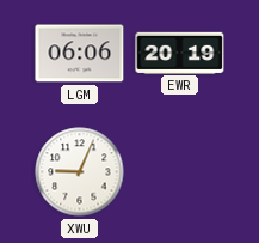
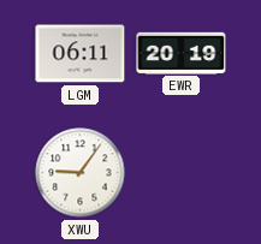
LGM: 06:06 -> 06:11
XWU: 9:04 -> 9:06
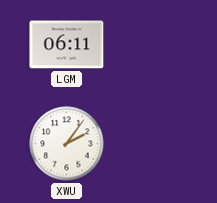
EWR: 20:19 -> none
XWU: 9:06 -> 2:06
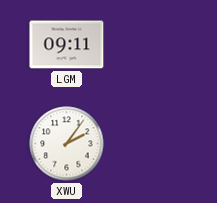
LGM: 06:11 -> 09:11
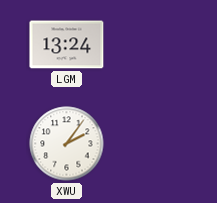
LGM: 09:11 -> 13:24
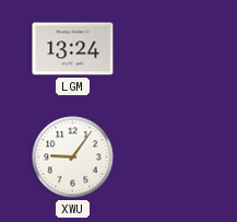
XWU: 2:06 -> 9:06
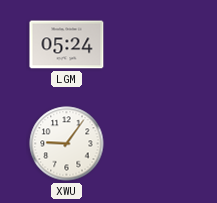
LGM: 13:24 -> 05:24
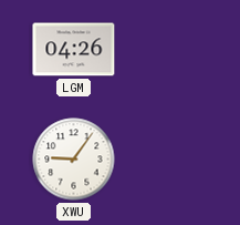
LGM: 05:24 -> 04:26
